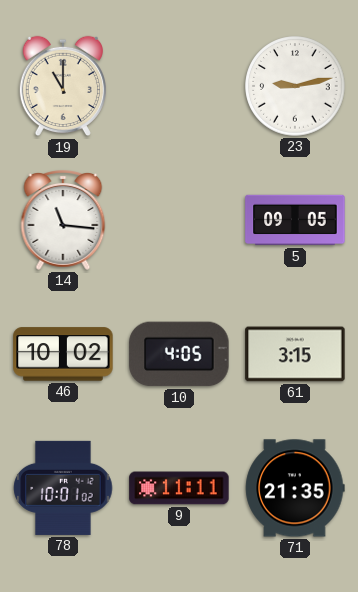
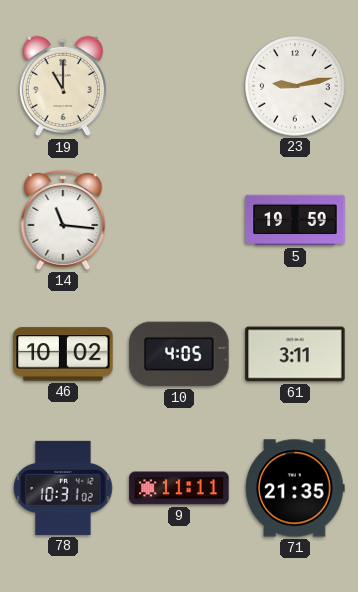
5: 09:05 -> 19:59
61: 3:15 -> 3:11
78: 10:01 -> 10:31
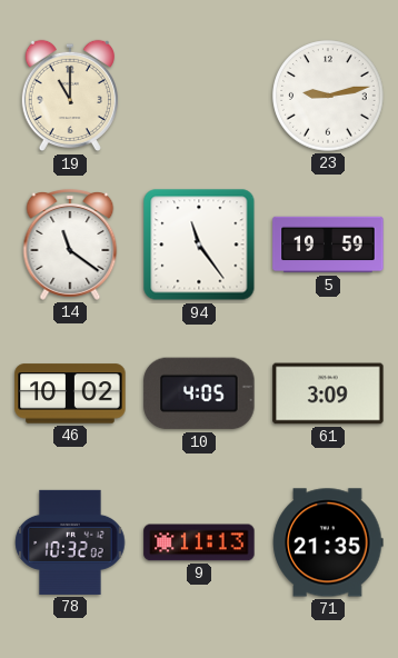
14: 11:16 -> 11:21
94: none -> 11:24
61: 3:11 -> 3:09
78: 10:31 -> 10:32
9: 11:11 -> 11:13
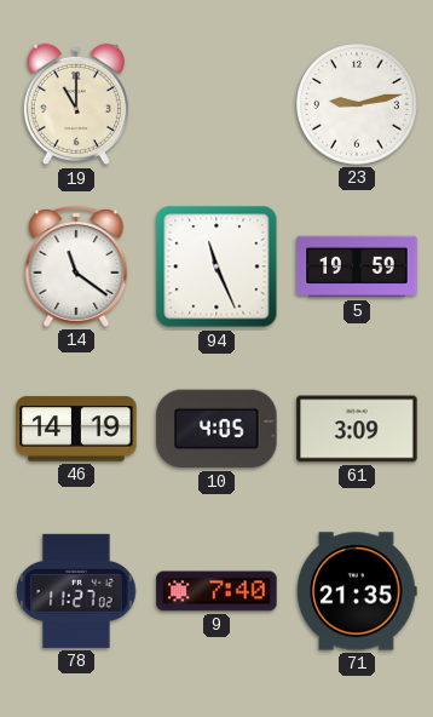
94: 11:24 -> 11:26
46: 10:02 -> 14:19
78: 10:32 -> 11:27
9: 11:13 -> 7:40
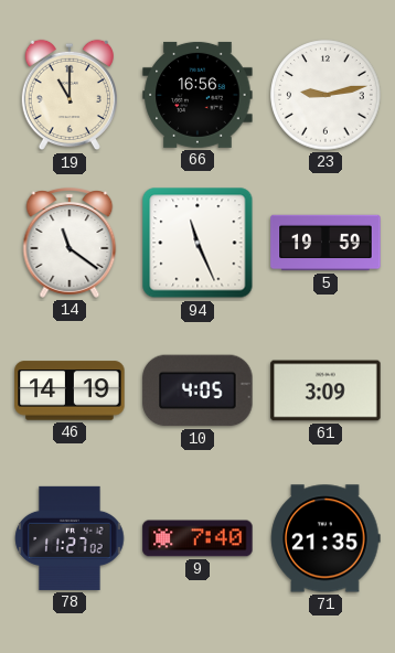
66: none -> 16:56
